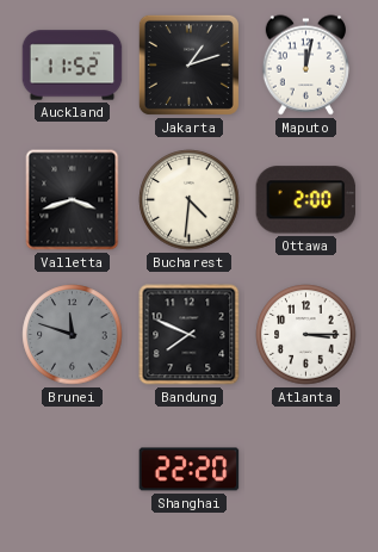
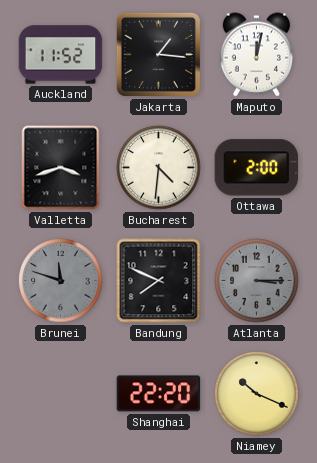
Jakarta: 1:12 -> 1:16
Atlanta dial: white -> grey
Niamey: none -> 10:19
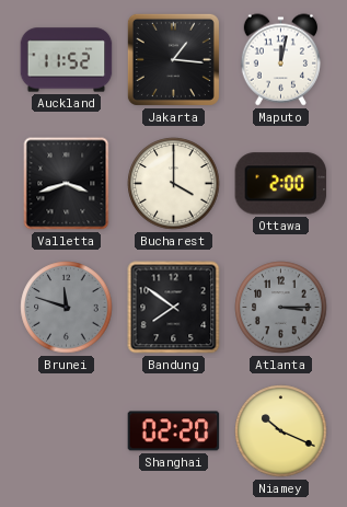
Bucharest: 4:31 -> 4:00
Bandung: 7:49 -> 7:51
Shanghai: 22:20 -> 02:20
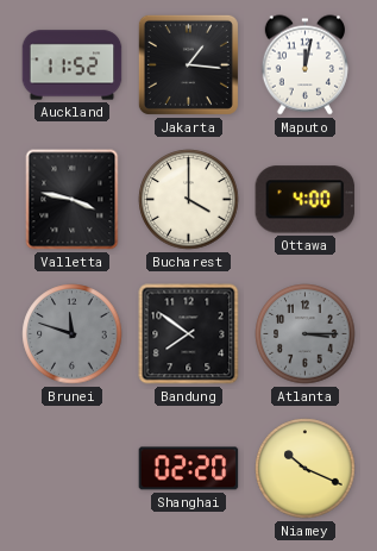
Valletta: 3:42 -> 3:47
Ottawa: 2:00 -> 4:00
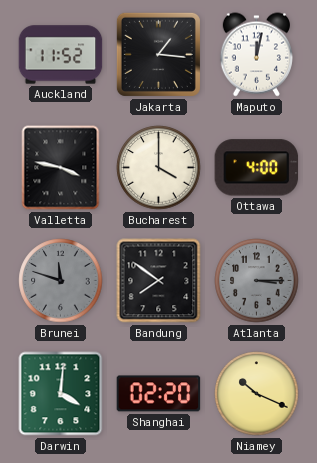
Darwin: none -> 4:01
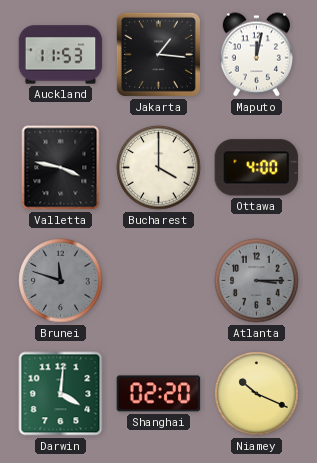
Auckland: 11:52 -> 11:53
Bandung: 7:51 -> none
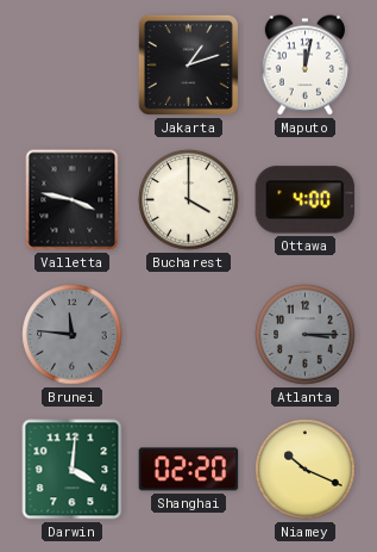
Auckland: 11:53 -> none
Jakarta: 1:16 -> 1:12
Brunei: 11:48 -> 11:46
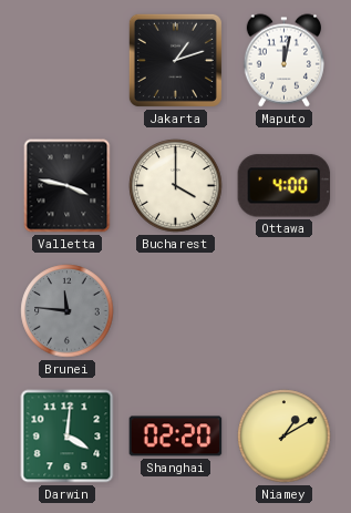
Atlanta: 3:15 -> none
Niamey: 10:19 -> 1:10
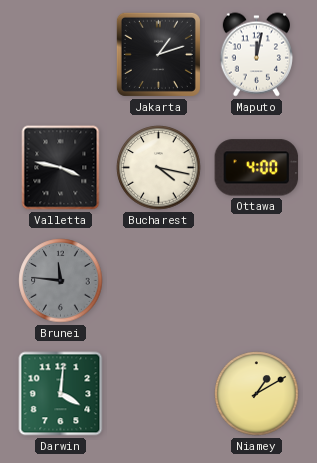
Bucharest: 4:00 -> 4:17
Shanghai: 02:20 -> none
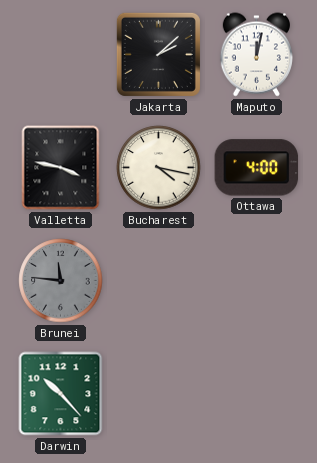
Jakarta: 1:12 -> 2:08
Darwin: 4:01 -> 10:23
Niamey: 1:10 -> none
